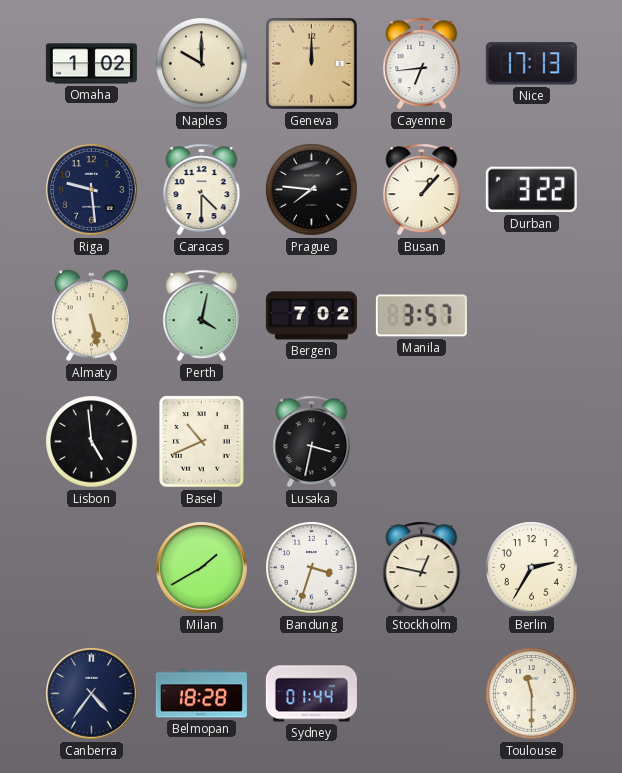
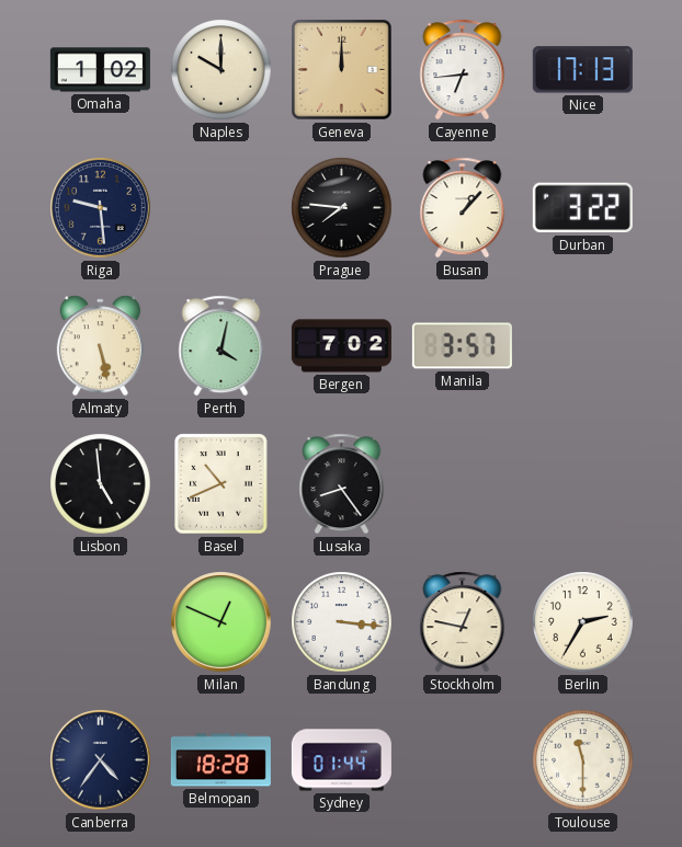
Caracas: 4:30 -> none
Lusaka: 3:32 -> 8:24
Milan: 1:40 -> 12:49
Bandung: 3:33 -> 3:16
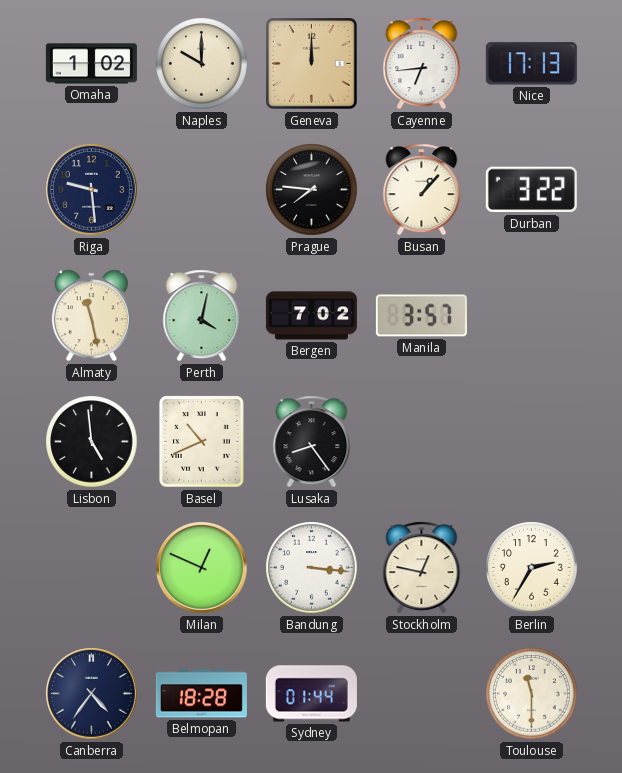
Almaty: 5:28 -> 11:28
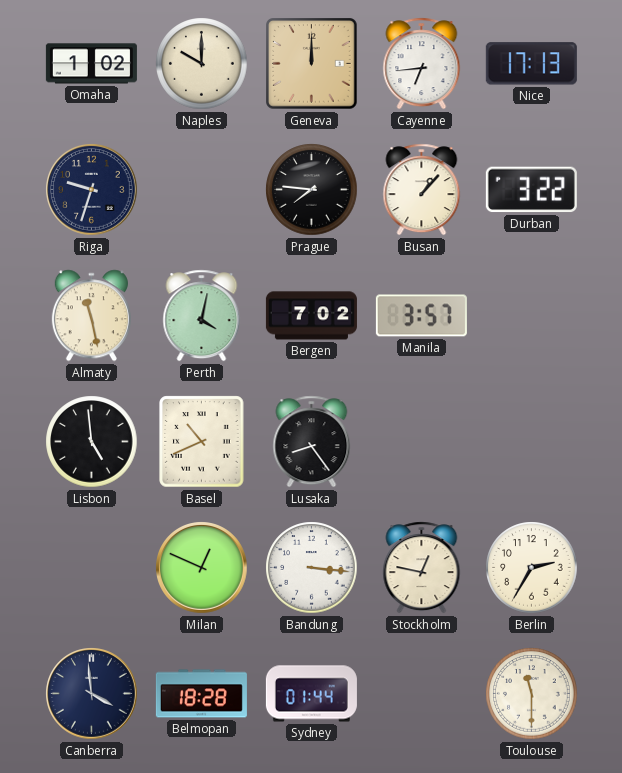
Riga: 9:29 -> 9:33
Canberra: 4:36 -> 3:59
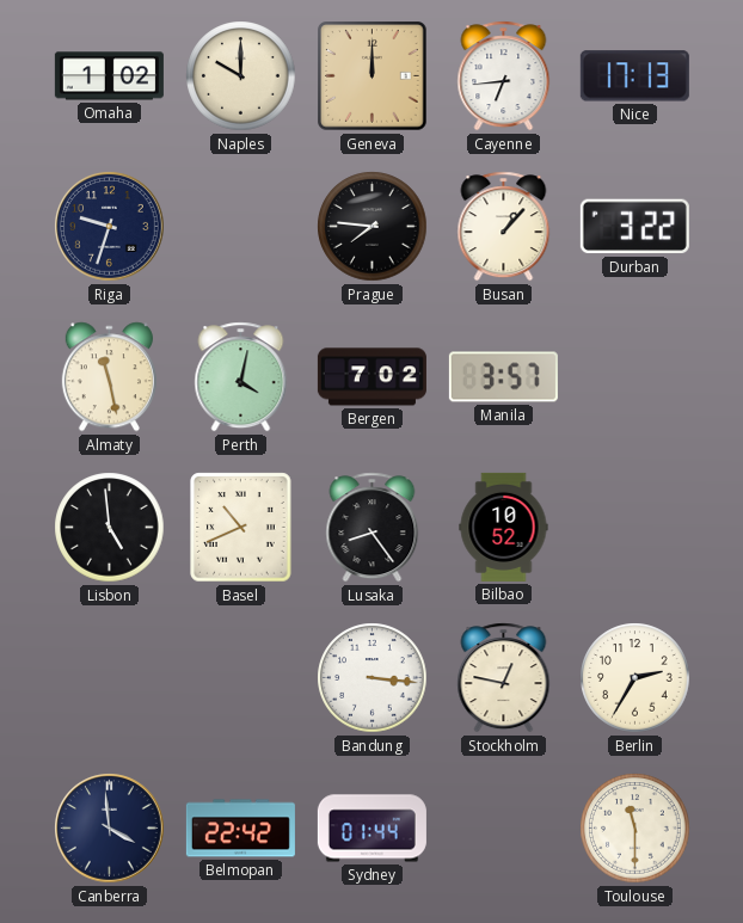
Bilbao: none -> 10:52
Milan: 12:49 -> none
Belmopan: 18:28 -> 22:42
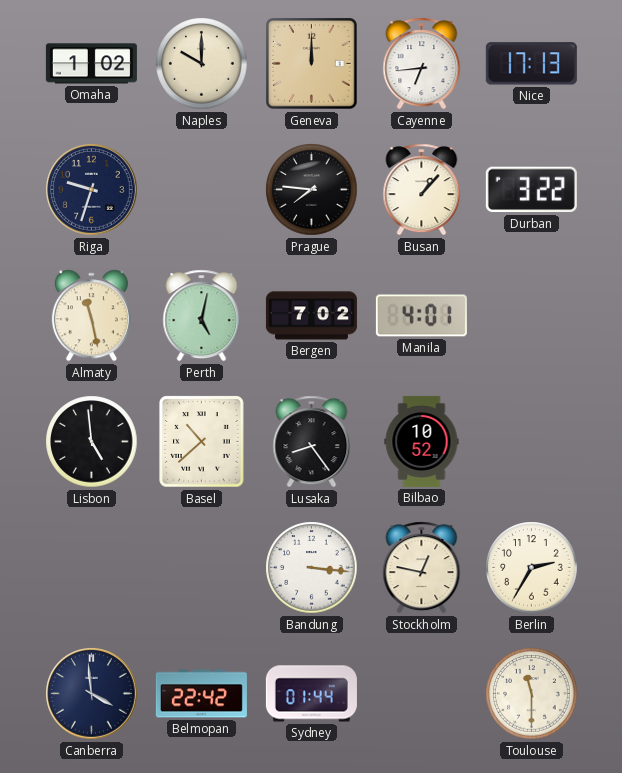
Perth: 4:02 -> 5:02
Manila: 3:57 -> 4:01
Basel: 10:41 -> 10:38
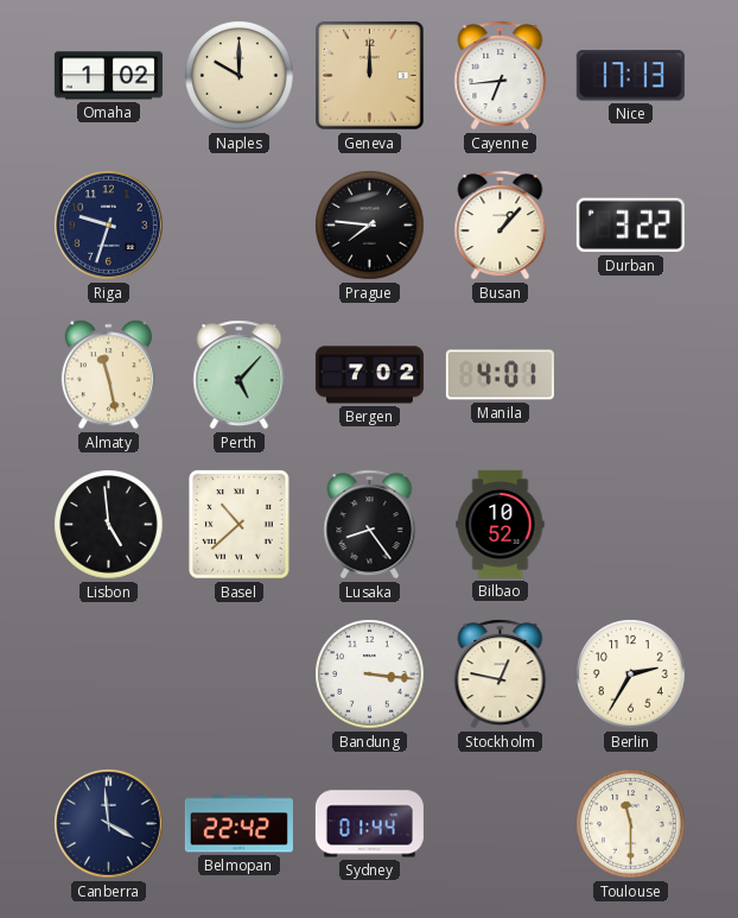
Perth: 5:02 -> 5:07
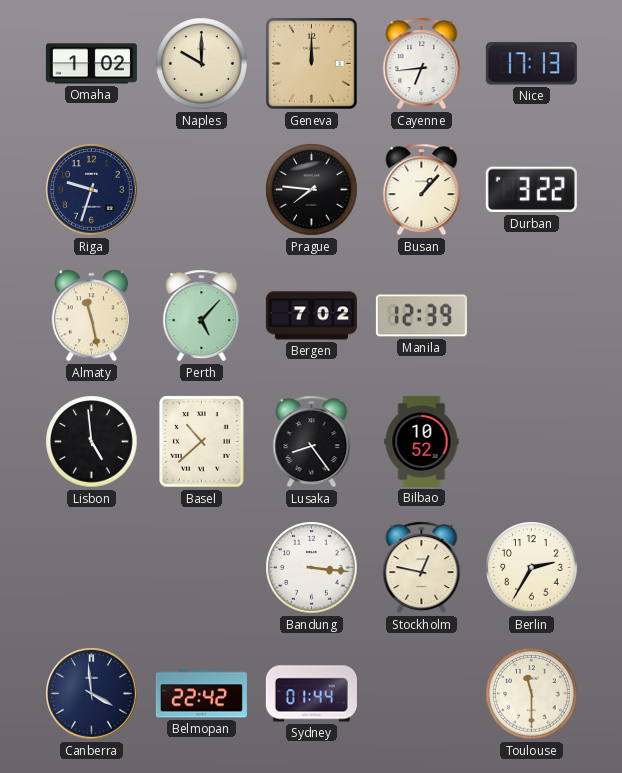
Manila: 4:01 -> 12:39
